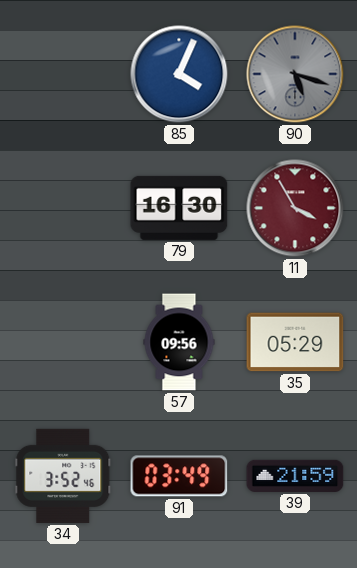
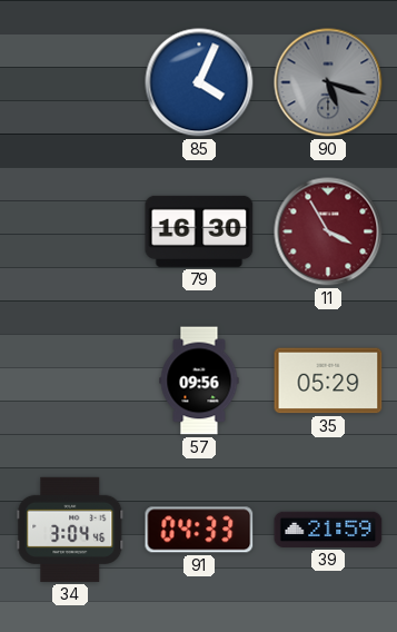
34: 3:52 -> 3:04
91: 03:49 -> 04:33
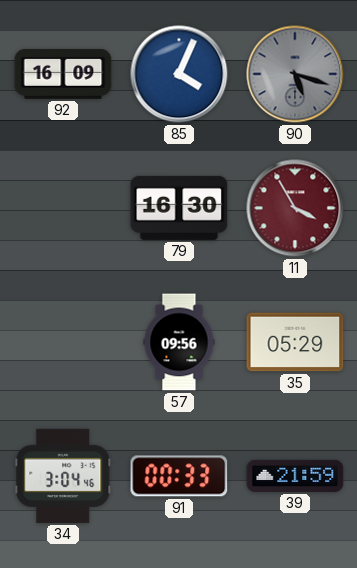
92: none -> 16:09
91: 04:33 -> 00:33
